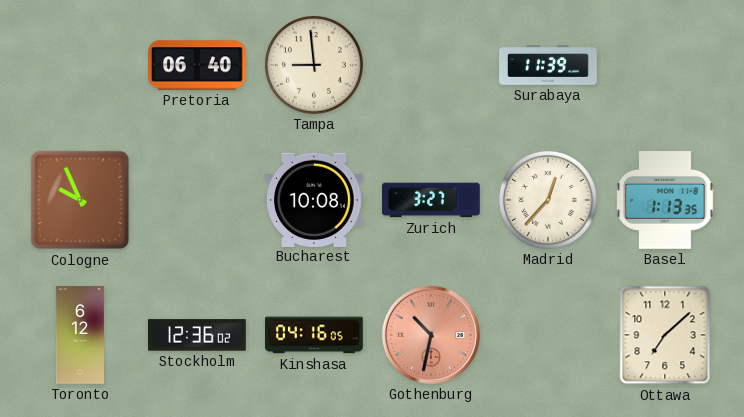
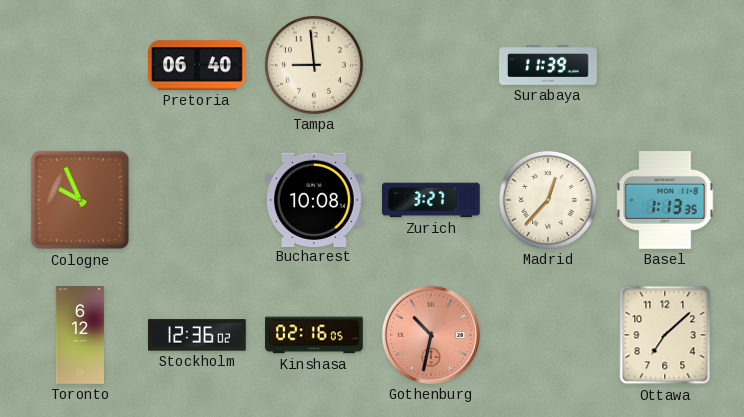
Kinshasa: 04:16 -> 02:16
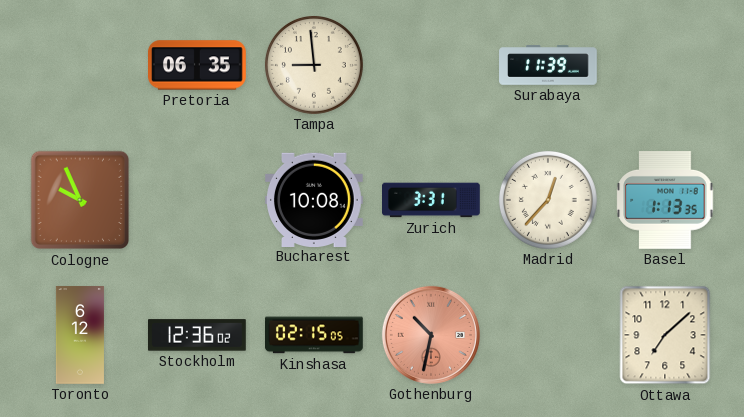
Pretoria: 06:40 -> 06:35
Zurich: 3:27 -> 3:31
Kinshasa: 02:16 -> 02:15
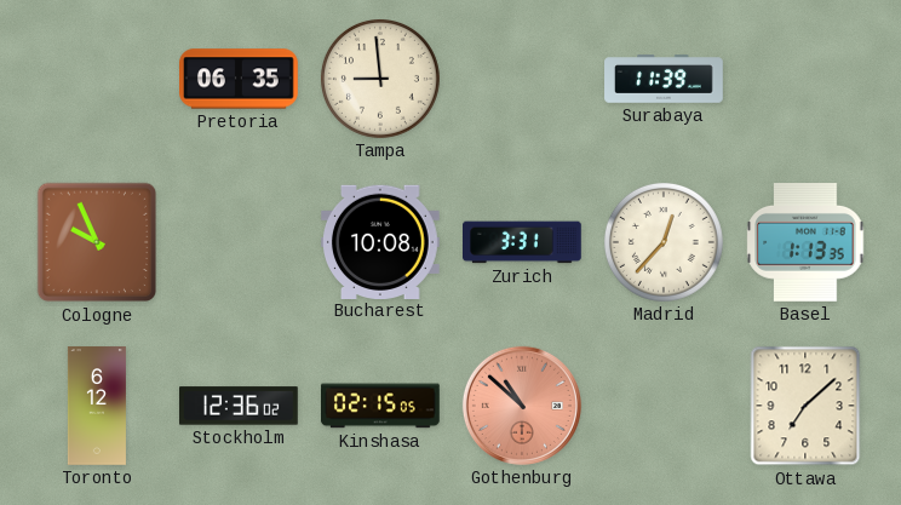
Gothenburg: 10:32 -> 10:52
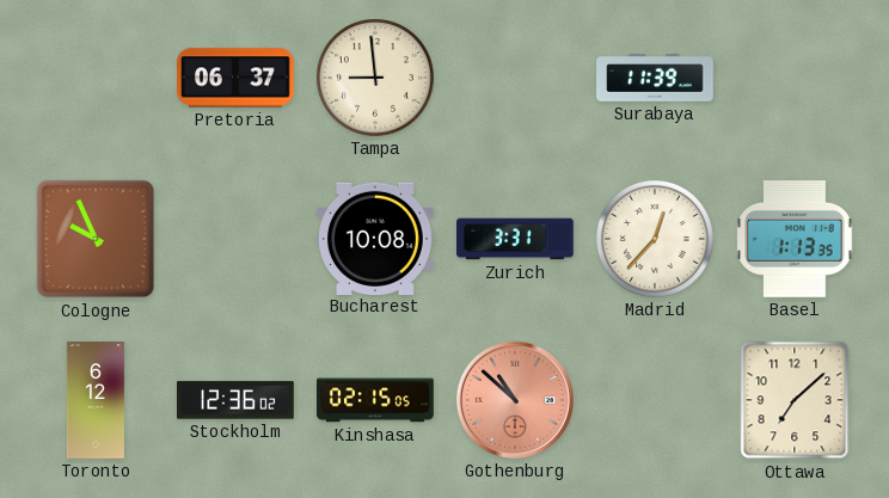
Pretoria: 06:35 -> 06:37
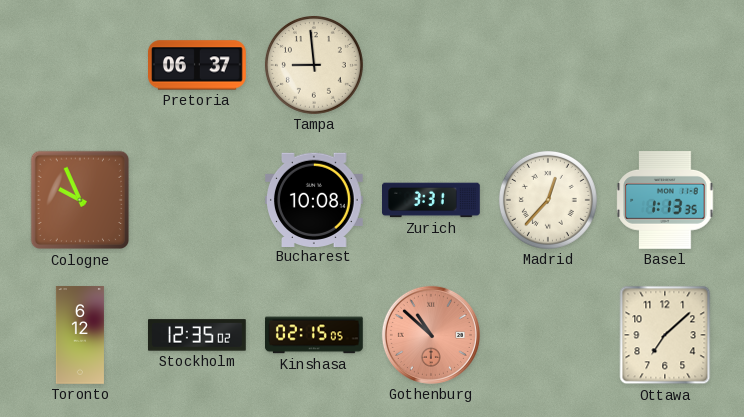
Surabaya: 11:39 -> none
Stockholm: 12:36 -> 12:35
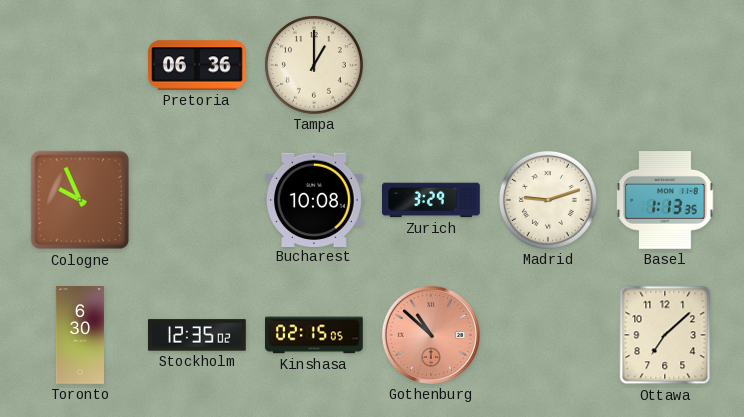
Pretoria: 06:37 -> 06:36
Tampa: 8:59 -> 1:00
Zurich: 3:31 -> 3:29
Madrid: 12:37 -> 9:12
Toronto: 6:12 -> 6:30
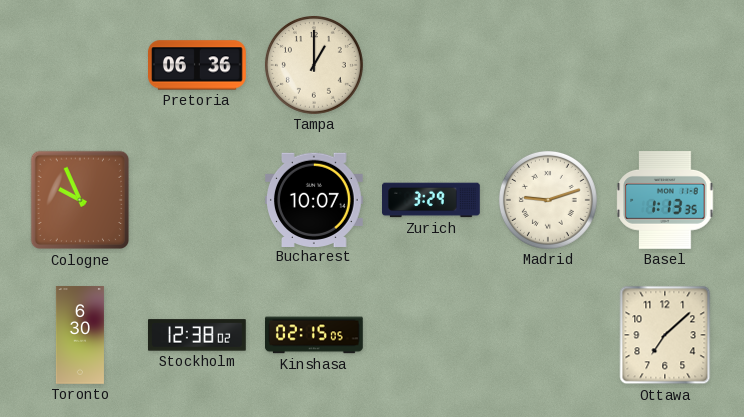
Bucharest: 10:08 -> 10:07
Stockholm: 12:35 -> 12:38
Gothenburg: 10:52 -> none
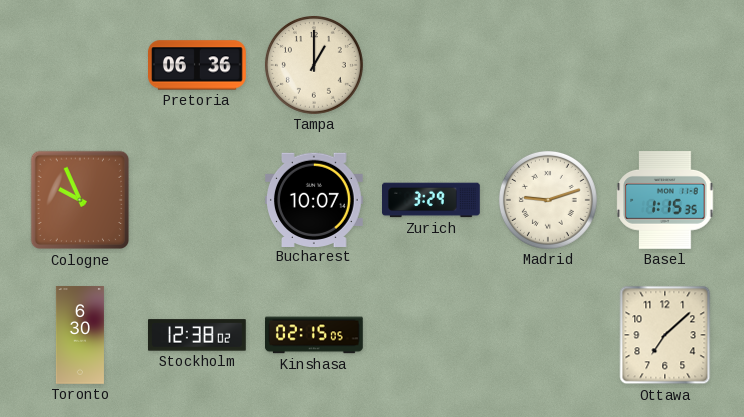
Basel: 1:13 -> 1:15
